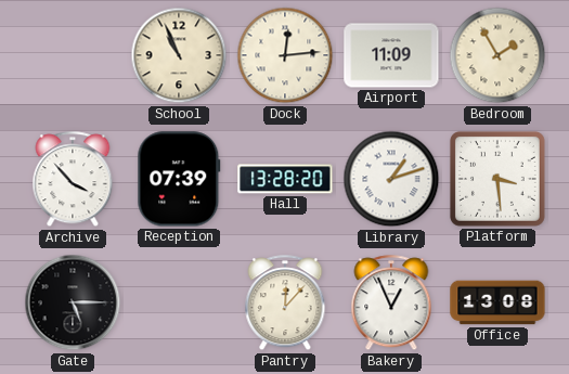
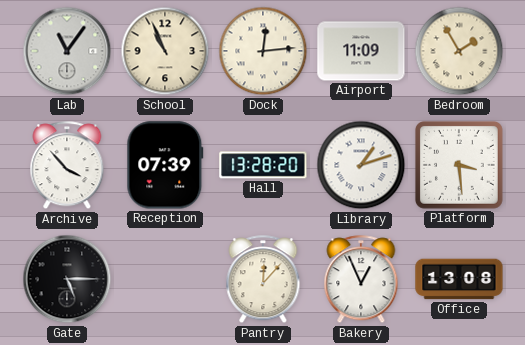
Lab: none -> 11:06
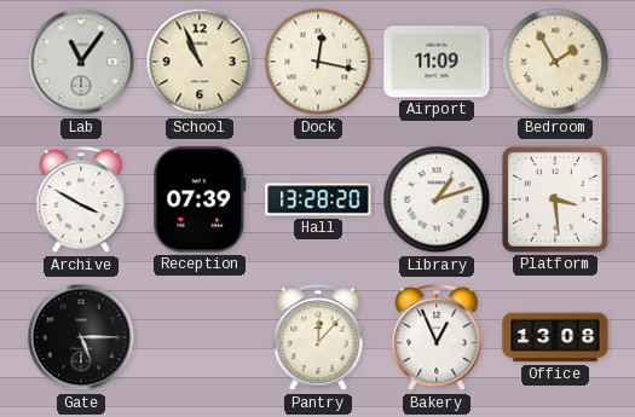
Dock: 12:14 -> 12:17
Archive: 3:53 -> 3:50
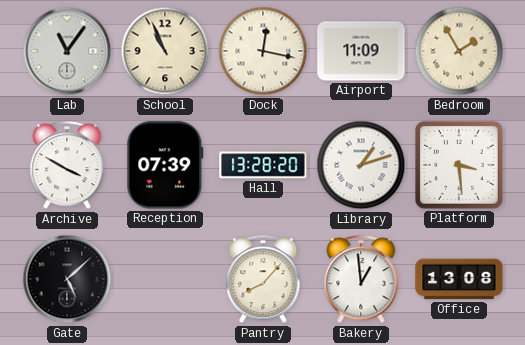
Gate: 5:15 -> 5:08
Pantry: 12:07 -> 8:07
Bakery: 12:56 -> 12:59
